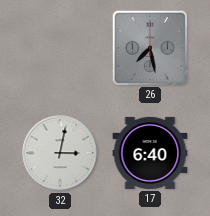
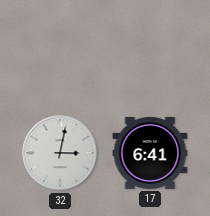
26: 7:28 -> none
17: 6:40 -> 6:41
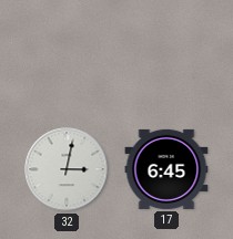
17: 6:41 -> 6:45
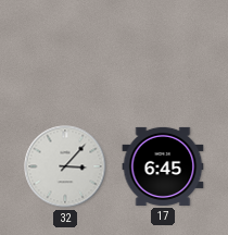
32: 3:02 -> 3:07
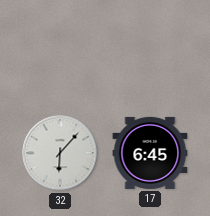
32: 3:07 -> 6:07
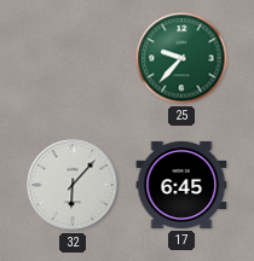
25: none -> 9:37
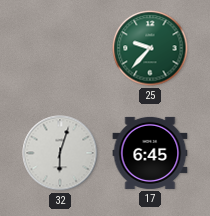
32: 6:07 -> 6:03
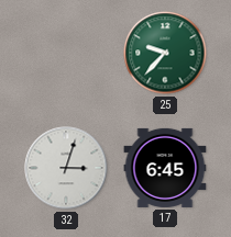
32: 6:03 -> 3:03
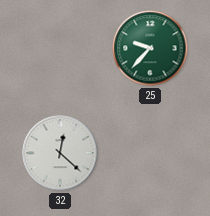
32: 3:03 -> 12:22
17: 6:45 -> none
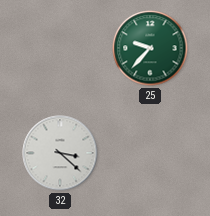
32: 12:22 -> 3:22
